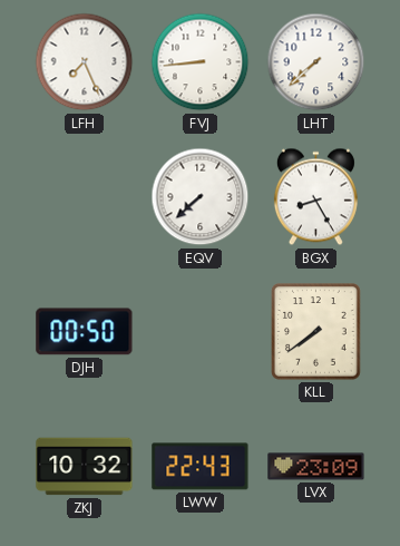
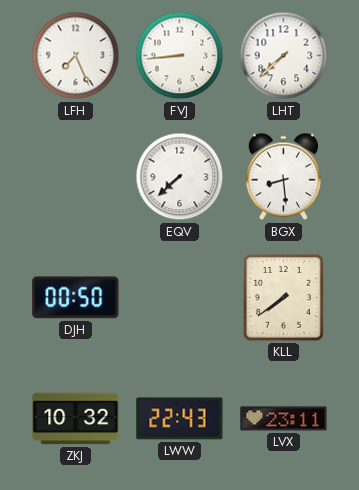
BGX: 8:25 -> 8:29
LVX: 23:09 -> 23:11
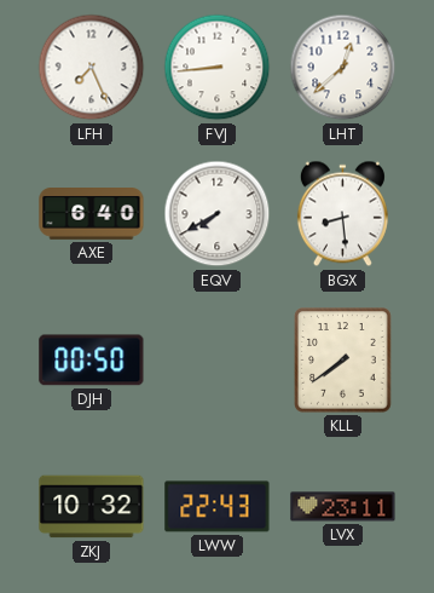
LHT: 7:38 -> 12:38
AXE: none -> 6:40
EQV: 7:38 -> 7:40
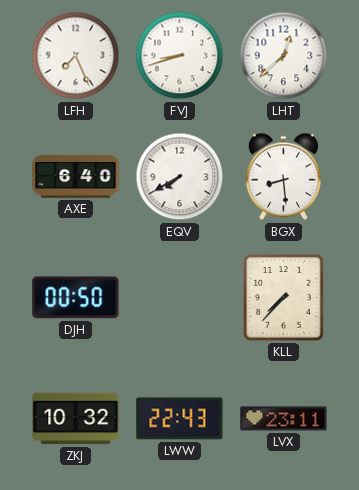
FVJ: 8:44 -> 8:42
KLL: 7:39 -> 7:37
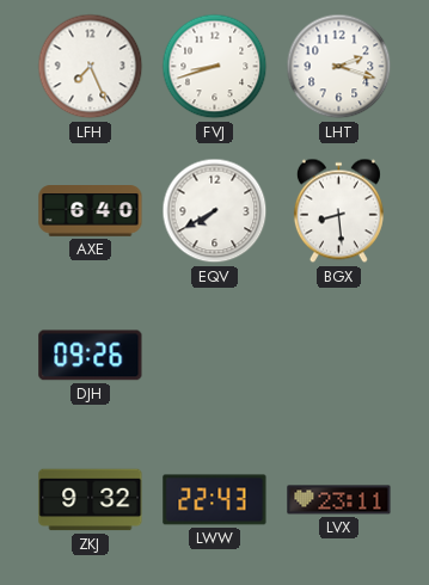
LHT: 12:38 -> 2:18
DJH: 00:50 -> 09:26
KLL: 7:37 -> none
ZKJ: 10:32 -> 9:32
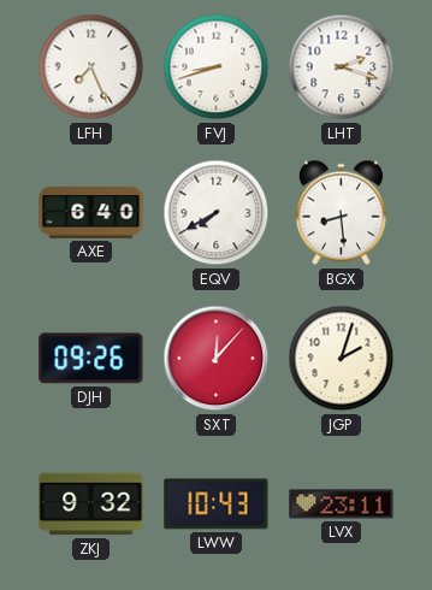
SXT: none -> 12:07
JGP: none -> 2:03
LWW: 22:43 -> 10:43
